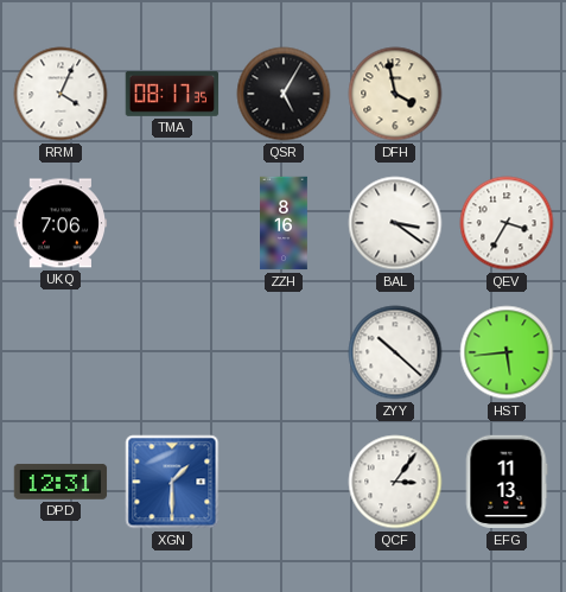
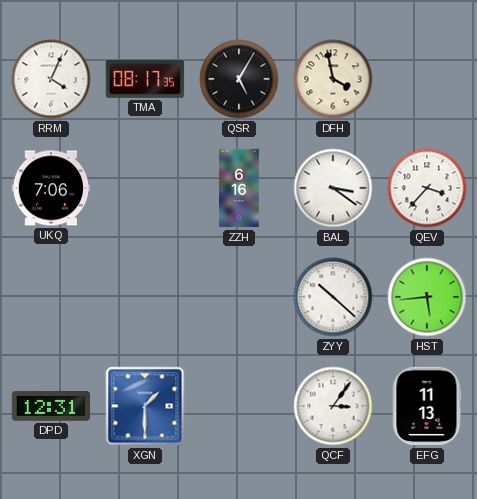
ZZH: 8:16 -> 6:16
QEV: 3:35 -> 3:37
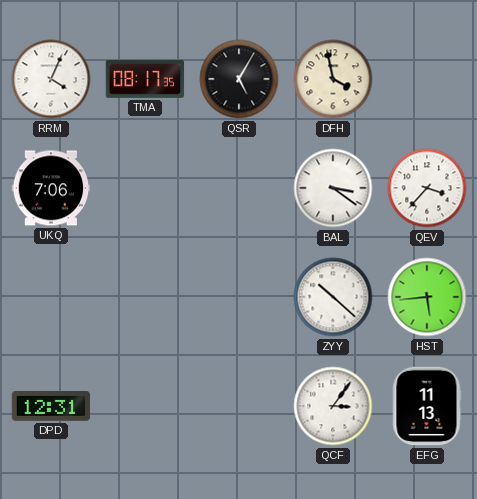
ZZH: 6:16 -> none
XGN: 1:30 -> none
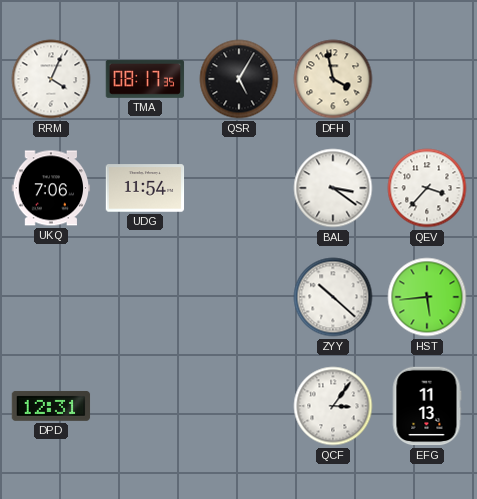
UDG: none -> 11:54
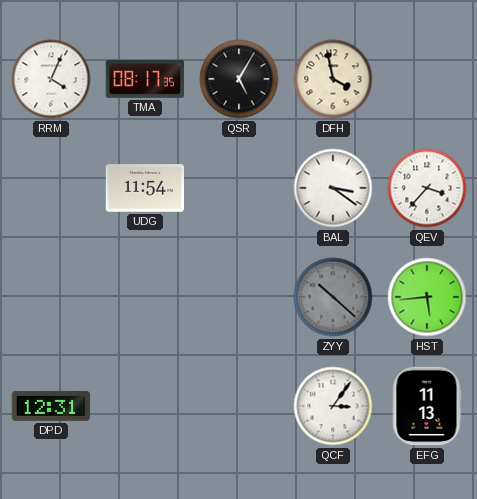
UKQ: 7:06 -> none
ZYY dial: white -> grey
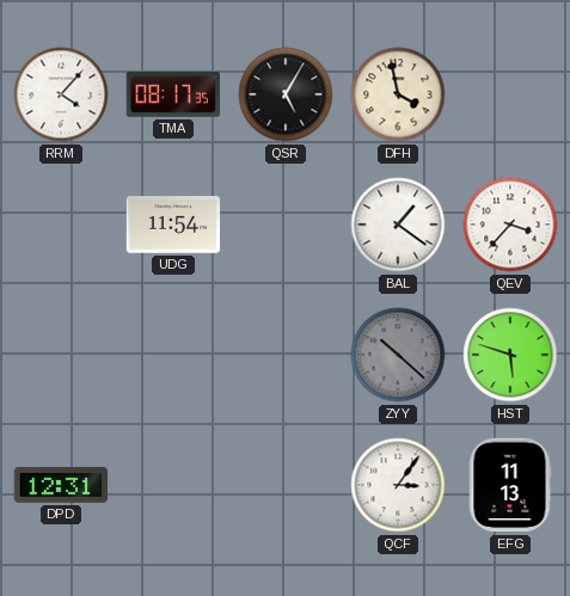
RRM: 4:04 -> 4:07
BAL: 3:21 -> 1:21
HST: 5:44 -> 5:48
